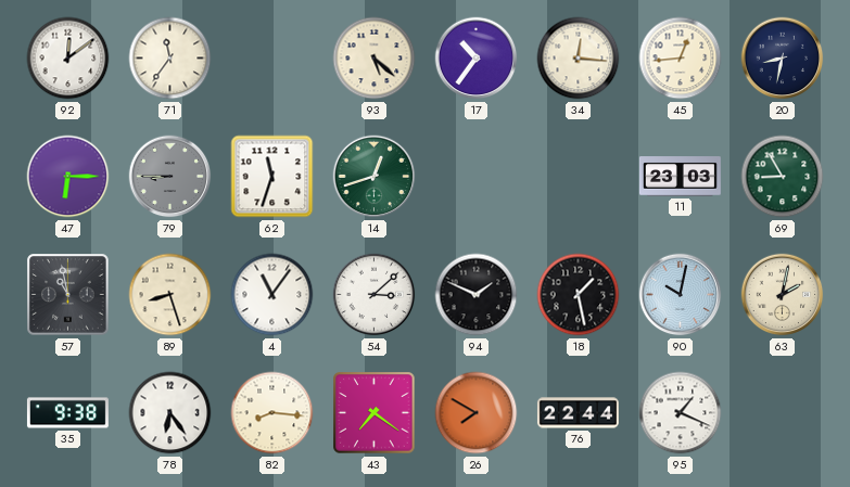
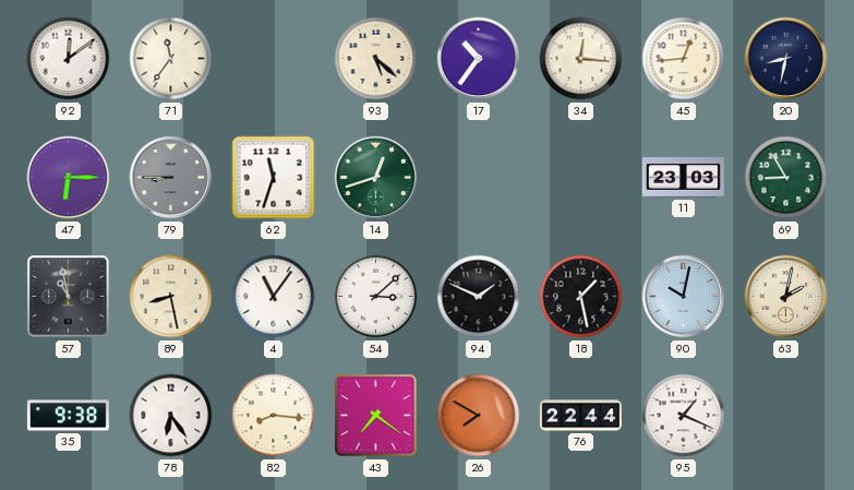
89: 8:27 -> 8:28
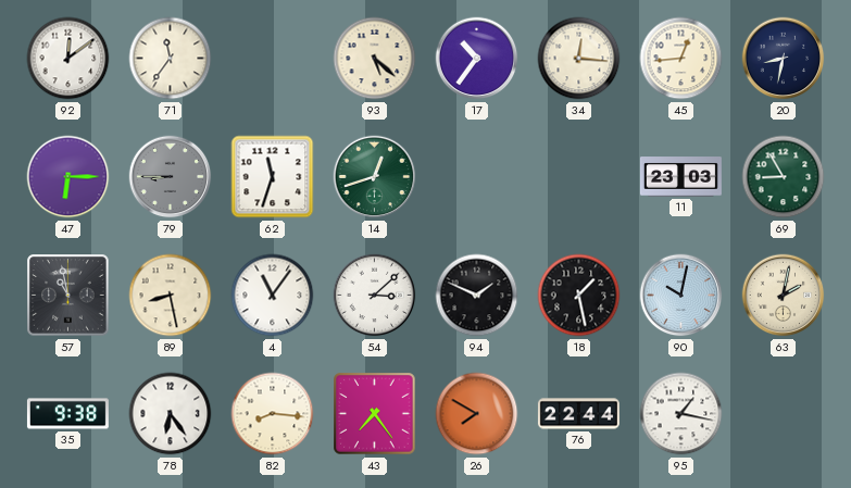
43: 7:21 -> 7:24
95: 1:19 -> 1:17
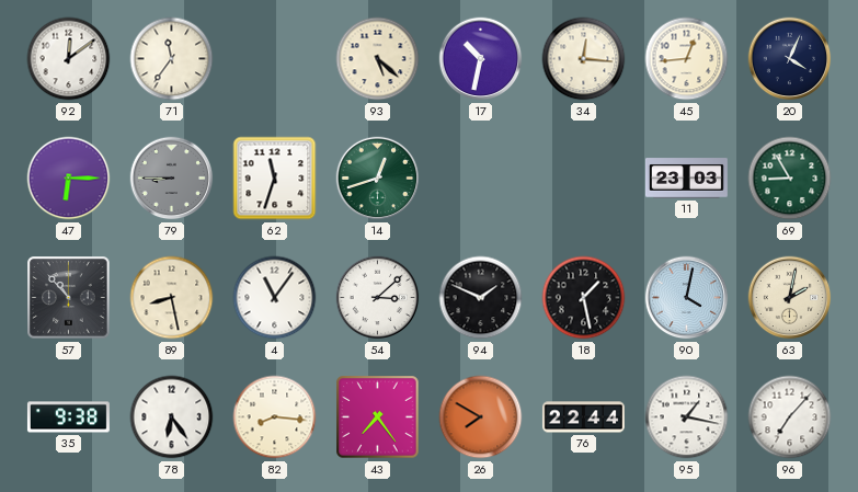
17: 10:36 -> 10:32
20: 8:32 -> 4:04
57: 10:58 -> 10:53
90: 10:02 -> 4:02
96: none -> 7:07
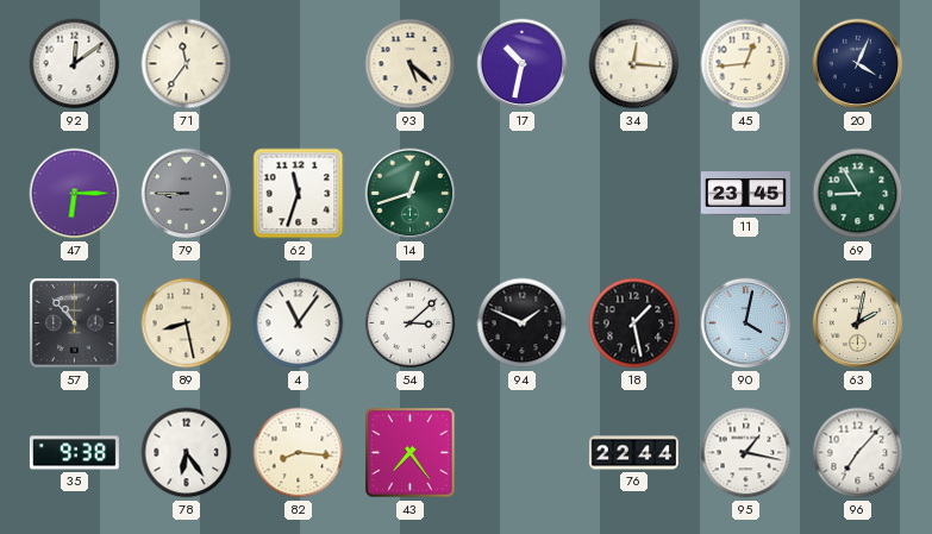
11: 23:03 -> 23:45
26: 7:50 -> none
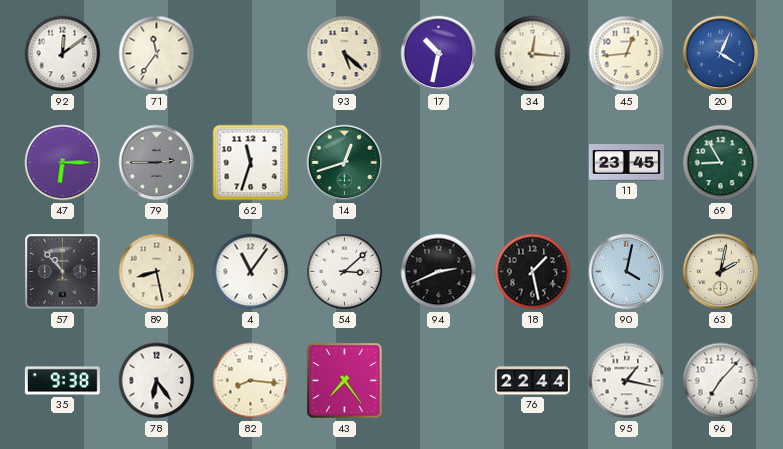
20 dial: navy -> blue
79: 8:45 -> 2:45
94: 1:49 -> 2:41
